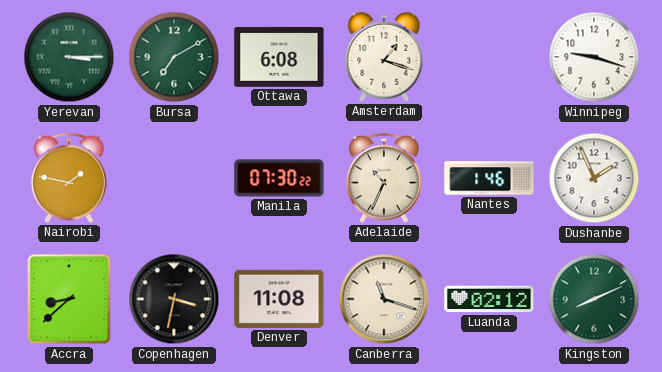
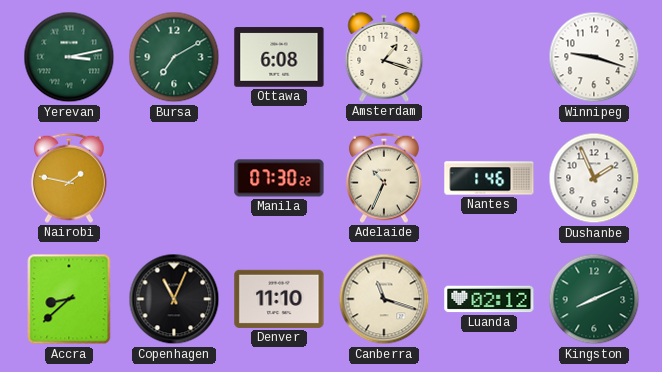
Yerevan: 3:15 -> 3:13
Copenhagen: 3:32 -> 11:04
Denver: 11:08 -> 11:10
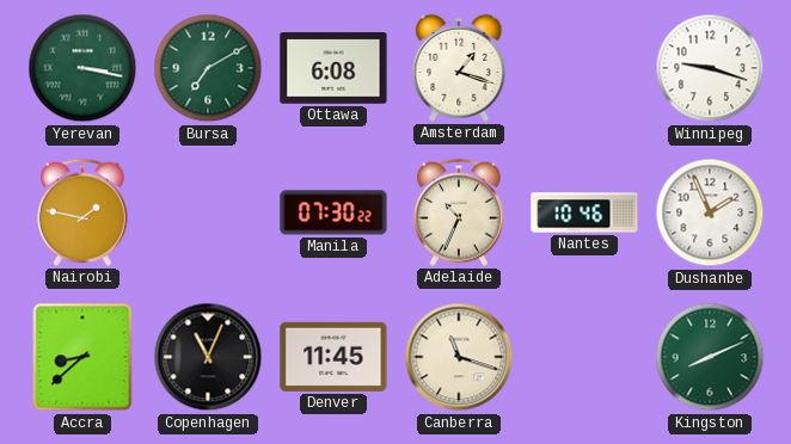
Yerevan: 3:13 -> 3:17
Nantes: 1:46 -> 10:46
Denver: 11:10 -> 11:45
Luanda: 02:12 -> none
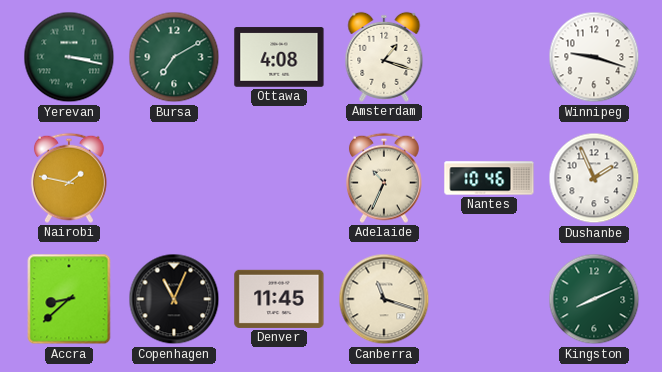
Ottawa: 6:08 -> 4:08
Manila: 07:30 -> none
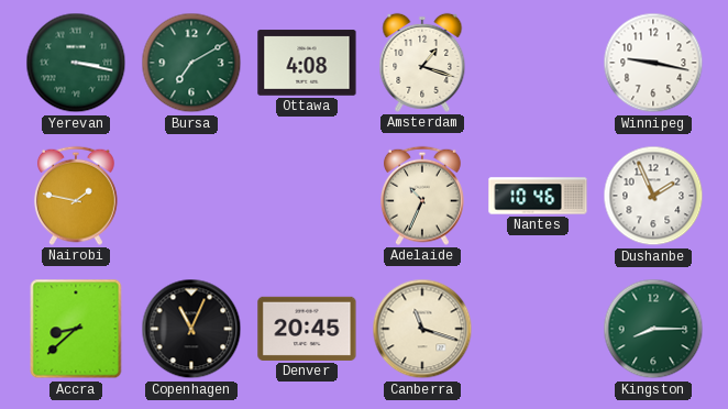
Winnipeg: 9:18 -> 9:17
Denver: 11:45 -> 20:45
Kingston: 8:11 -> 8:15
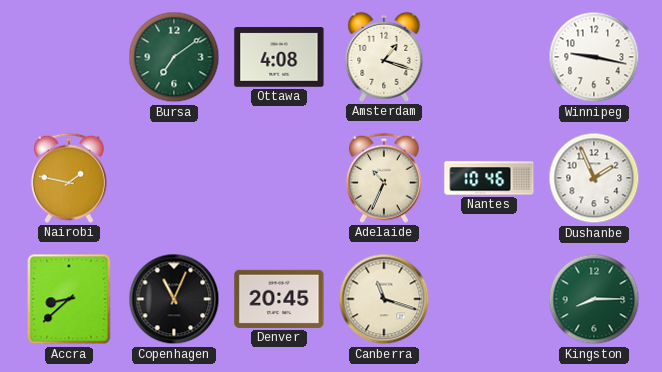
Yerevan: 3:17 -> none
Bursa: 7:10 -> 7:09
